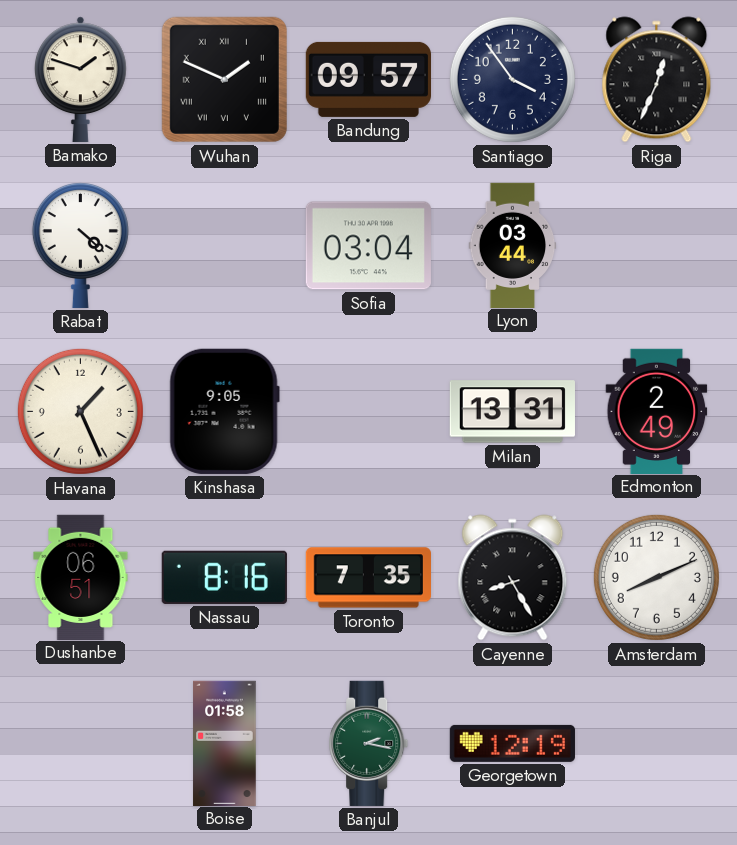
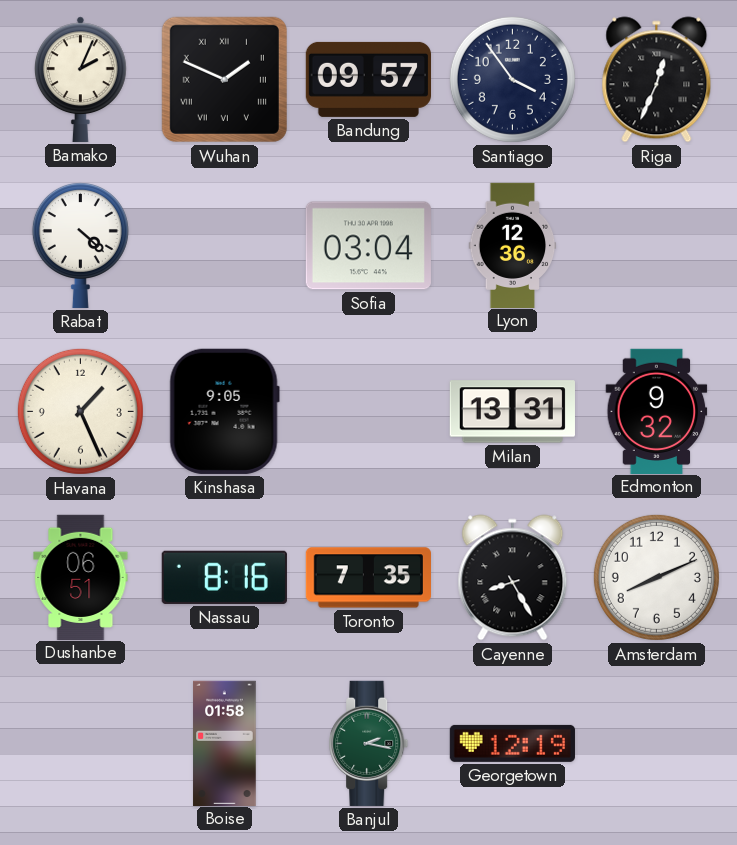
Bamako: 1:48 -> 2:04
Lyon: 03:44 -> 12:36
Edmonton: 2:49 -> 9:32
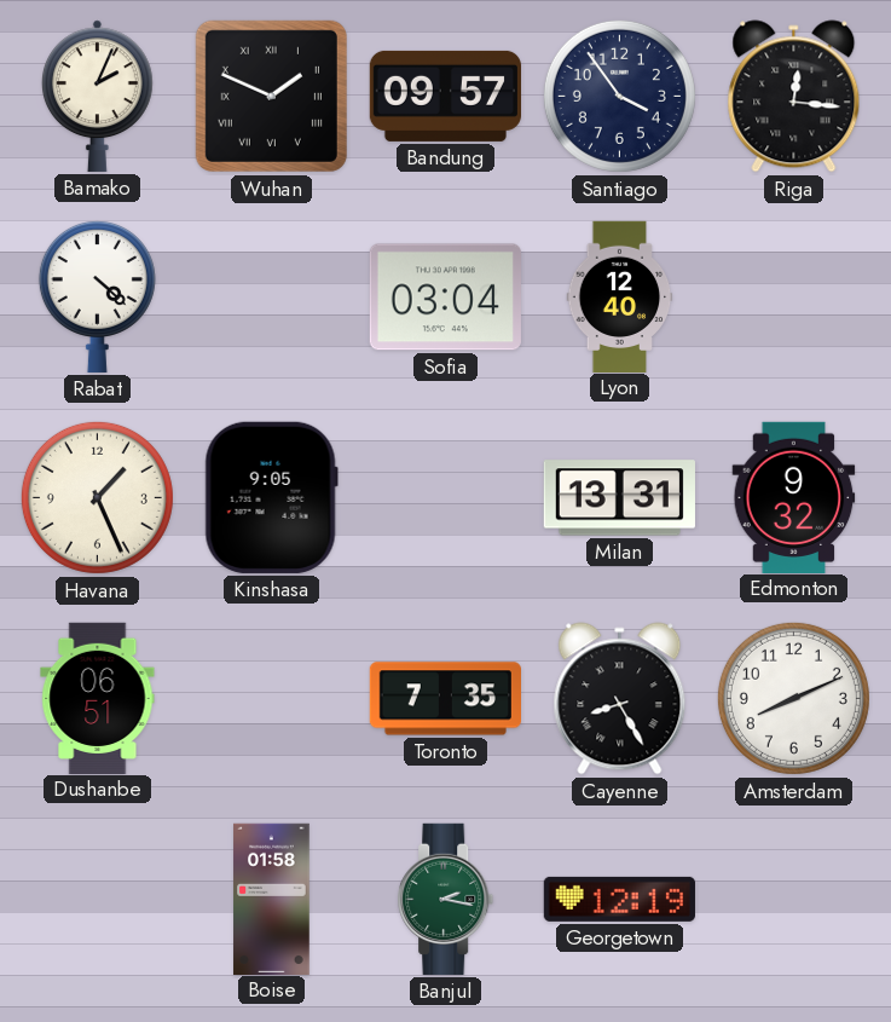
Riga: 12:34 -> 12:16
Lyon: 12:36 -> 12:40
Nassau: 8:16 -> none
